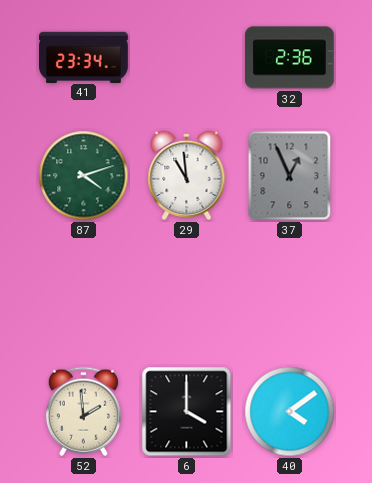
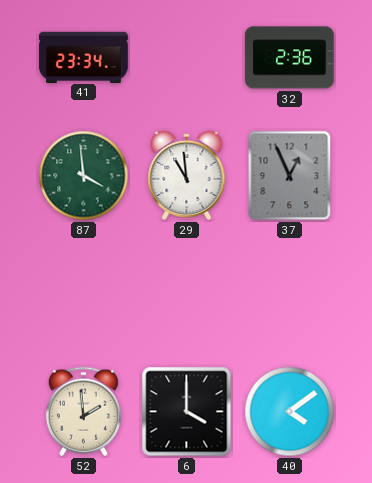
87: 4:12 -> 3:59
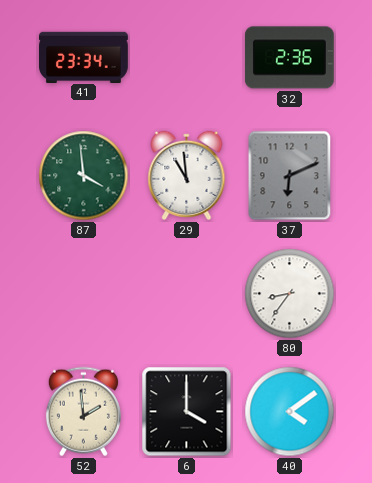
37: 12:56 -> 6:11
80: none -> 8:36
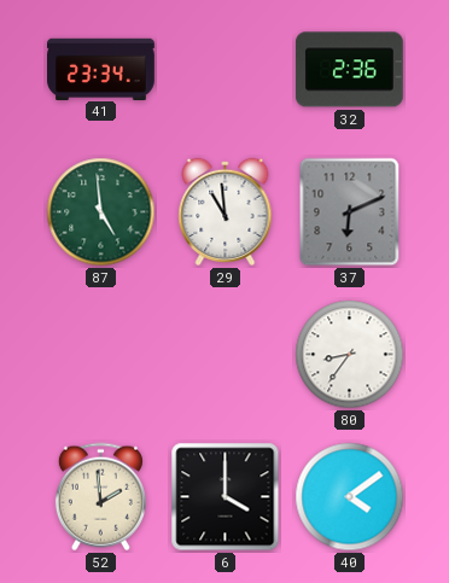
87: 3:59 -> 4:59
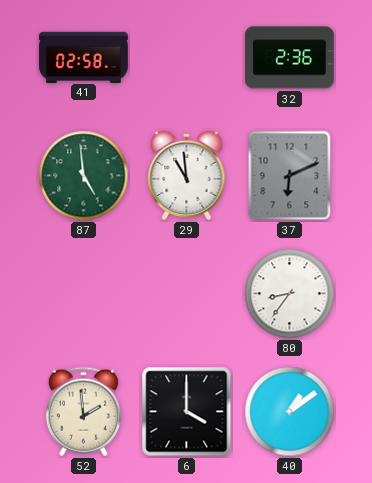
41: 23:34 -> 02:58
40: 4:09 -> 1:09
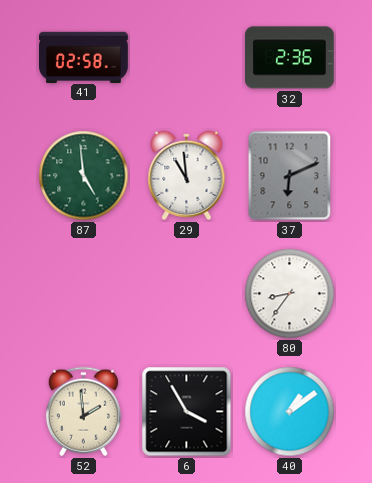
6: 4:00 -> 3:55
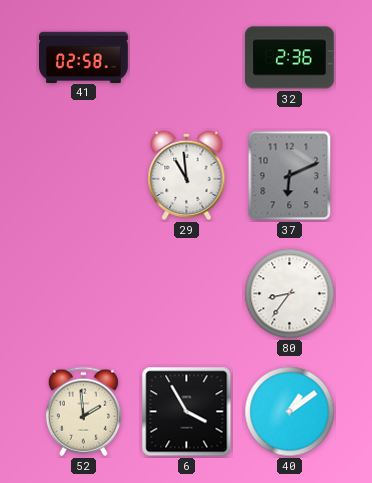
87: 4:59 -> none
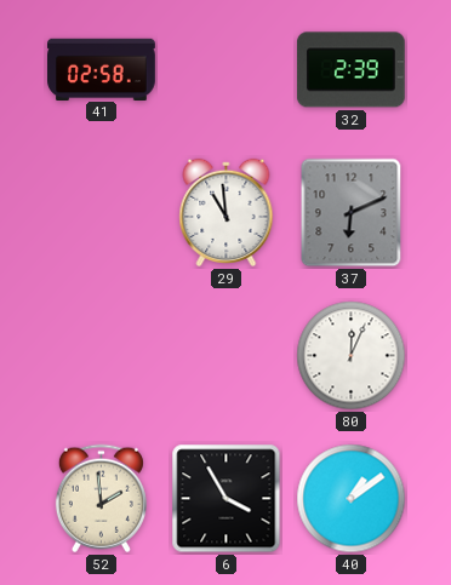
32: 2:36 -> 2:39
80: 8:36 -> 12:04
